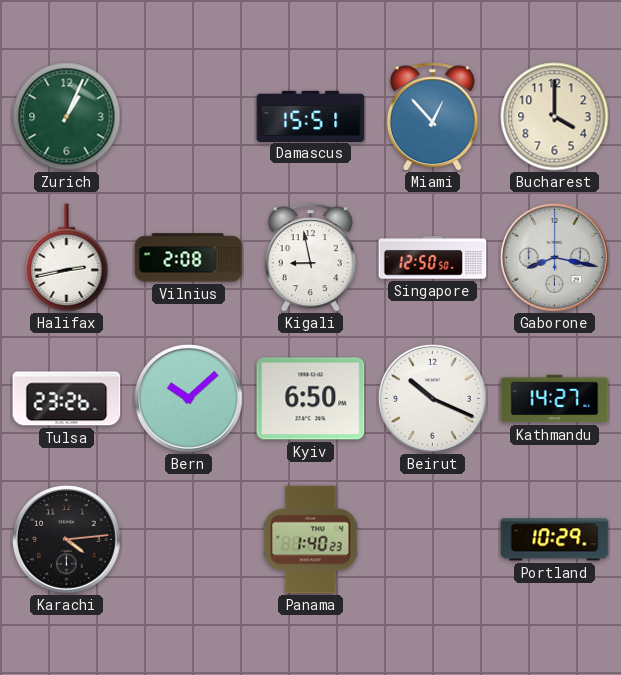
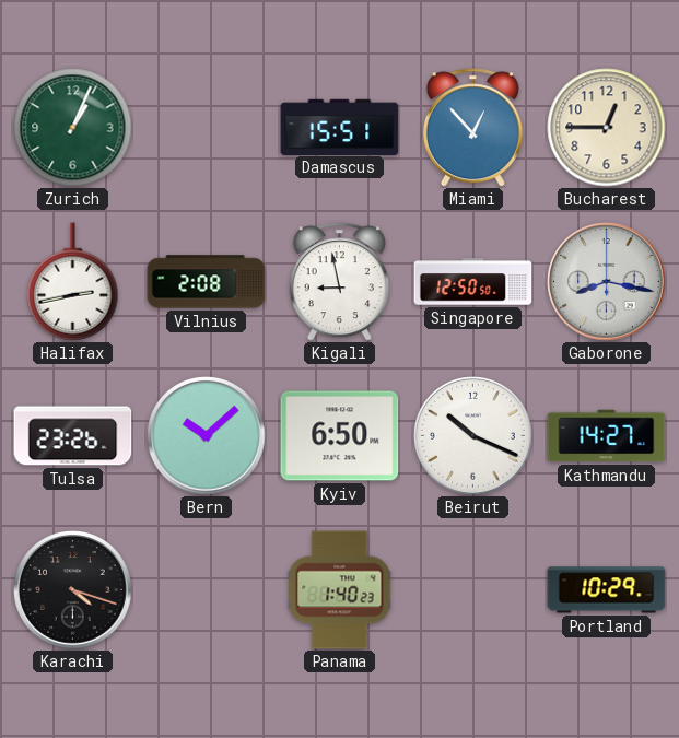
Bucharest: 4:00 -> 12:45
Karachi: 4:14 -> 4:18
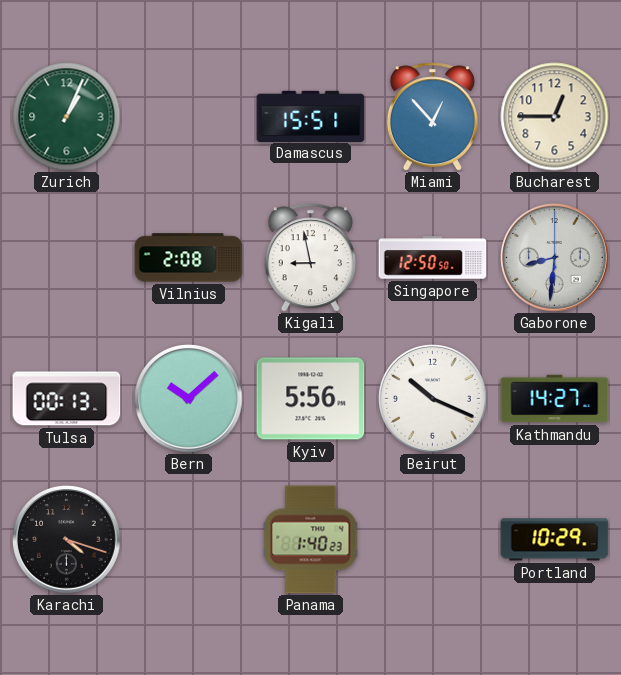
Halifax: 2:43 -> none
Gaborone: 8:17 -> 8:31
Tulsa: 23:26 -> 00:13
Kyiv: 6:50 -> 5:56
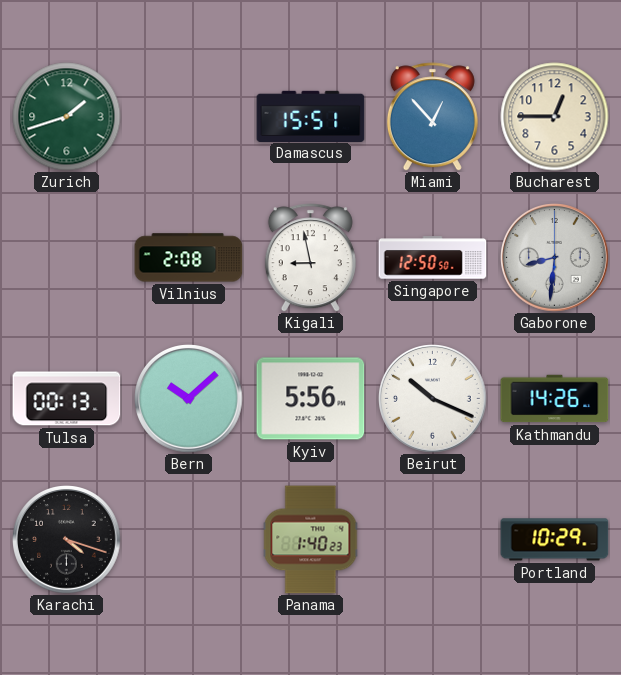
Zurich: 1:04 -> 1:42
Kathmandu: 14:27 -> 14:26
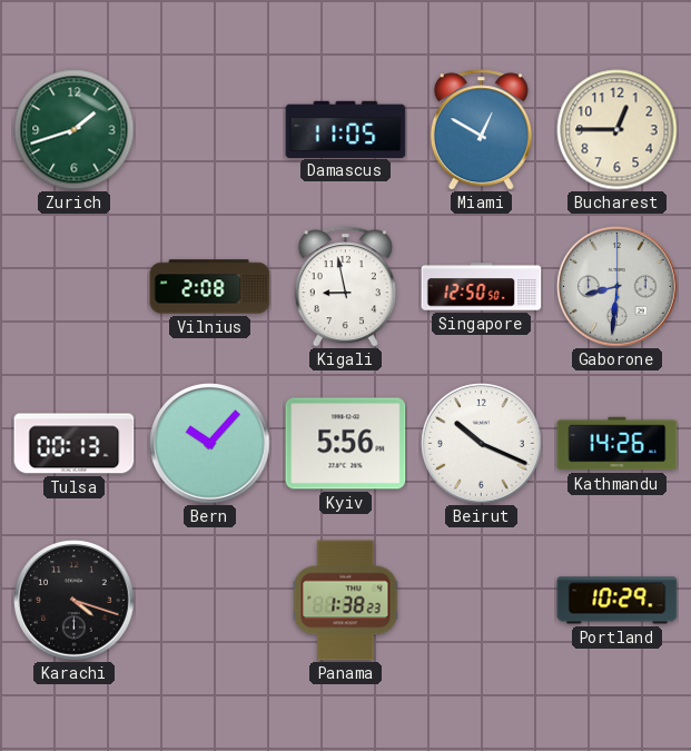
Damascus: 15:51 -> 11:05
Miami: 12:53 -> 12:50
Bern: 10:08 -> 10:07
Panama: 1:40 -> 1:38
